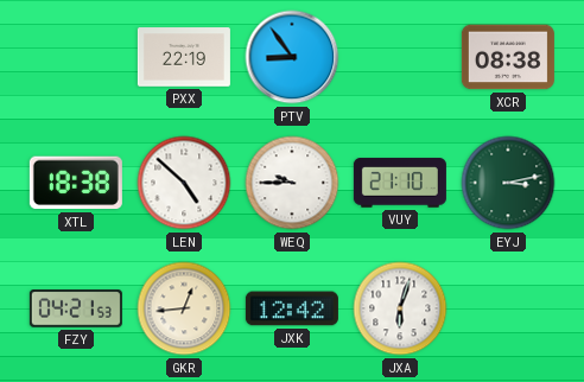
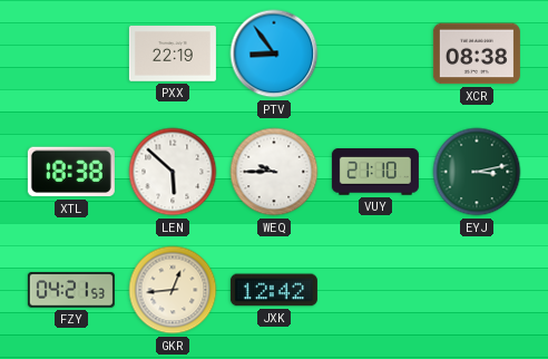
LEN: 4:52 -> 5:52
JXA: 6:03 -> none
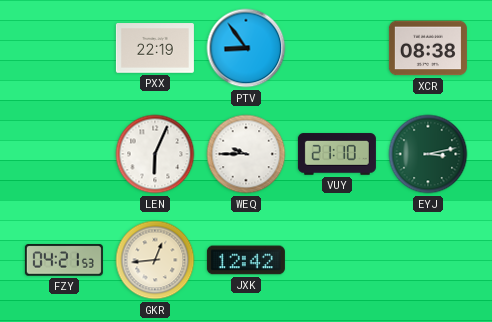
XTL: 18:38 -> none
LEN: 5:52 -> 6:04
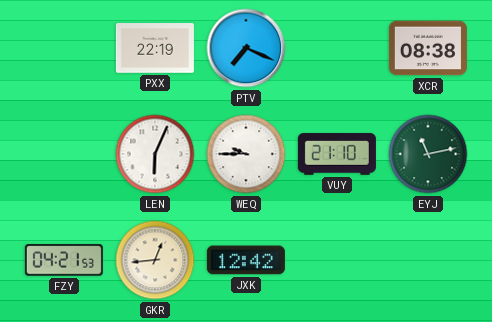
PTV: 8:54 -> 7:19
EYJ: 3:13 -> 11:13
